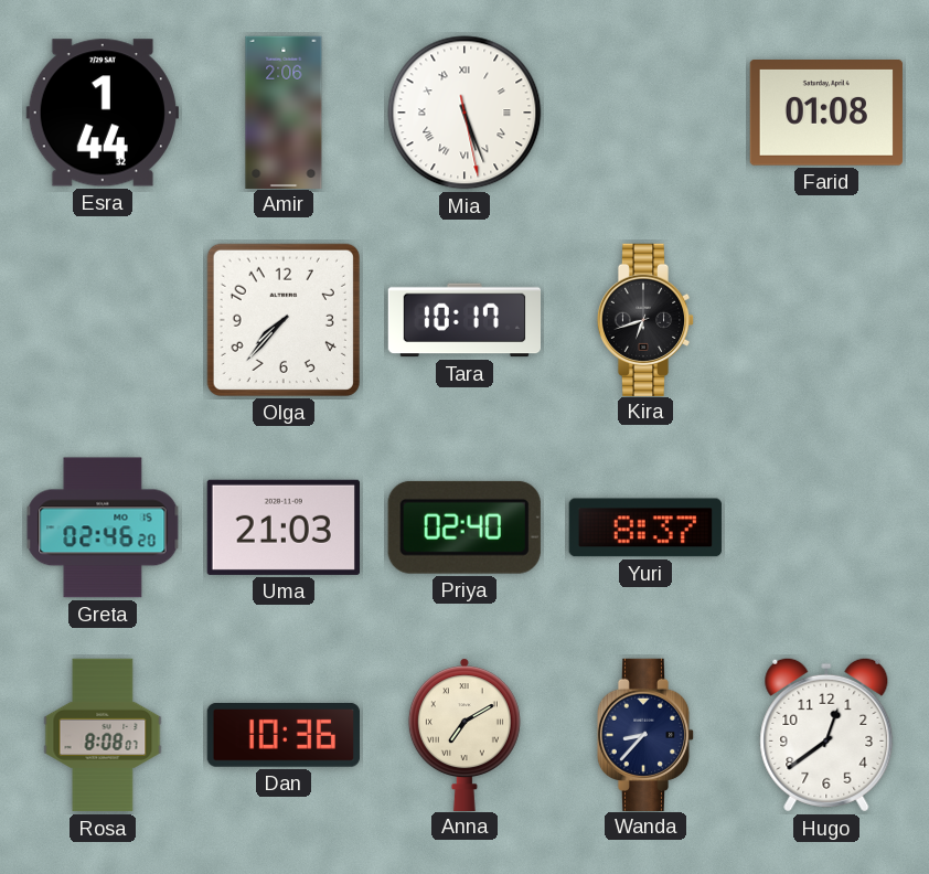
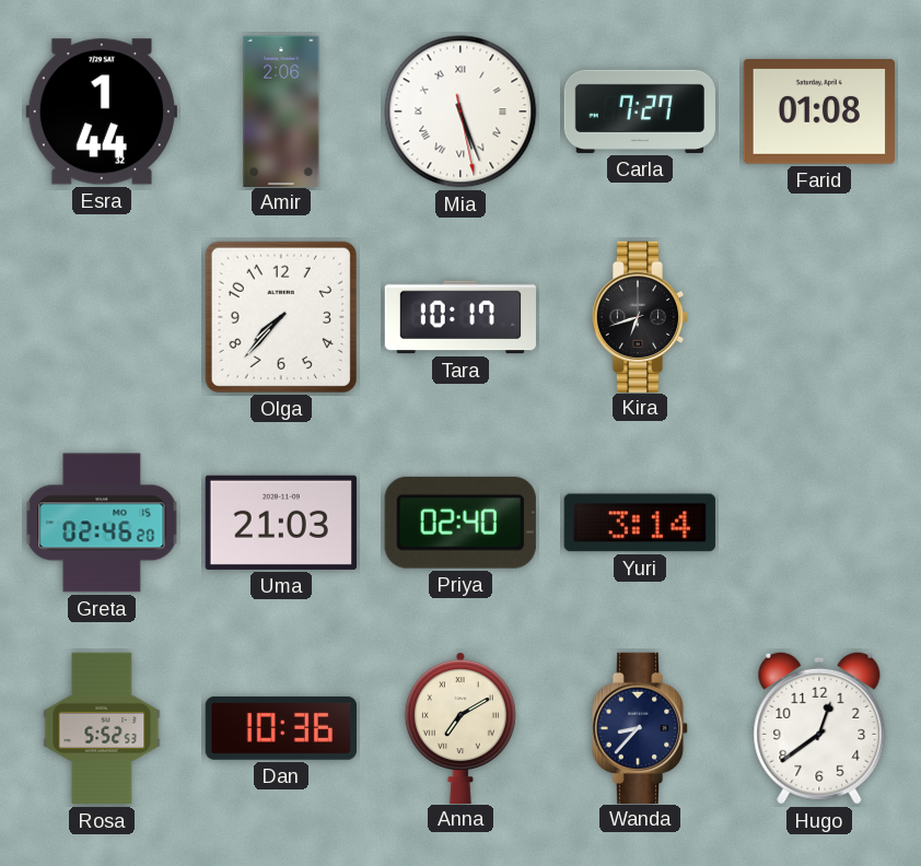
Carla: none -> 7:27
Yuri: 8:37 -> 3:14
Rosa: 8:08 -> 5:52
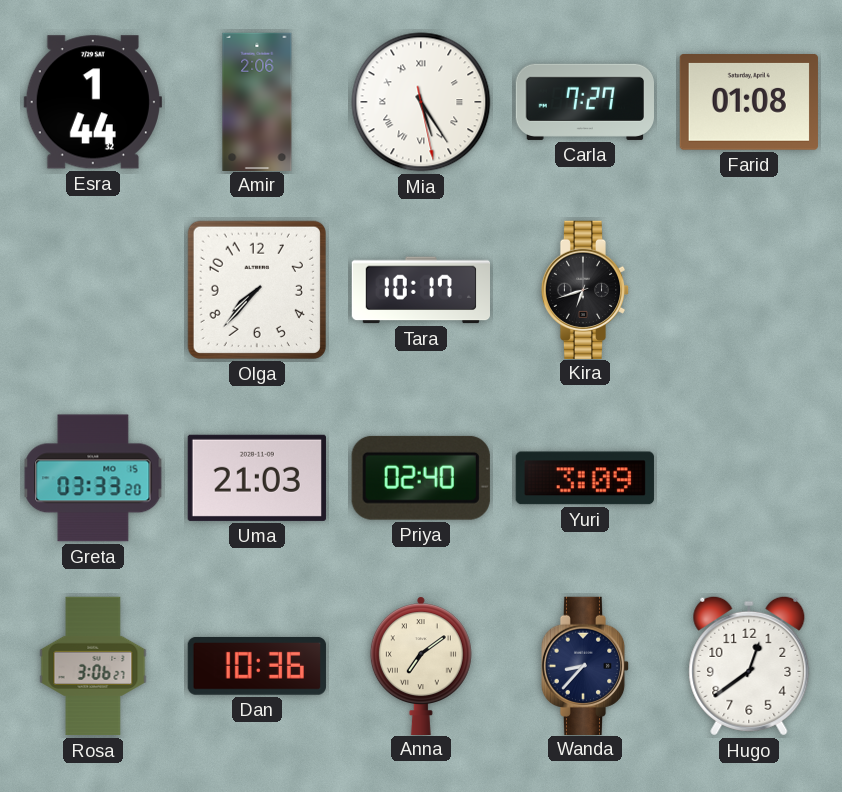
Mia: 5:26 -> 5:24
Greta: 02:46 -> 03:33
Yuri: 3:14 -> 3:09
Rosa: 5:52 -> 3:06
Anna: 7:10 -> 7:09
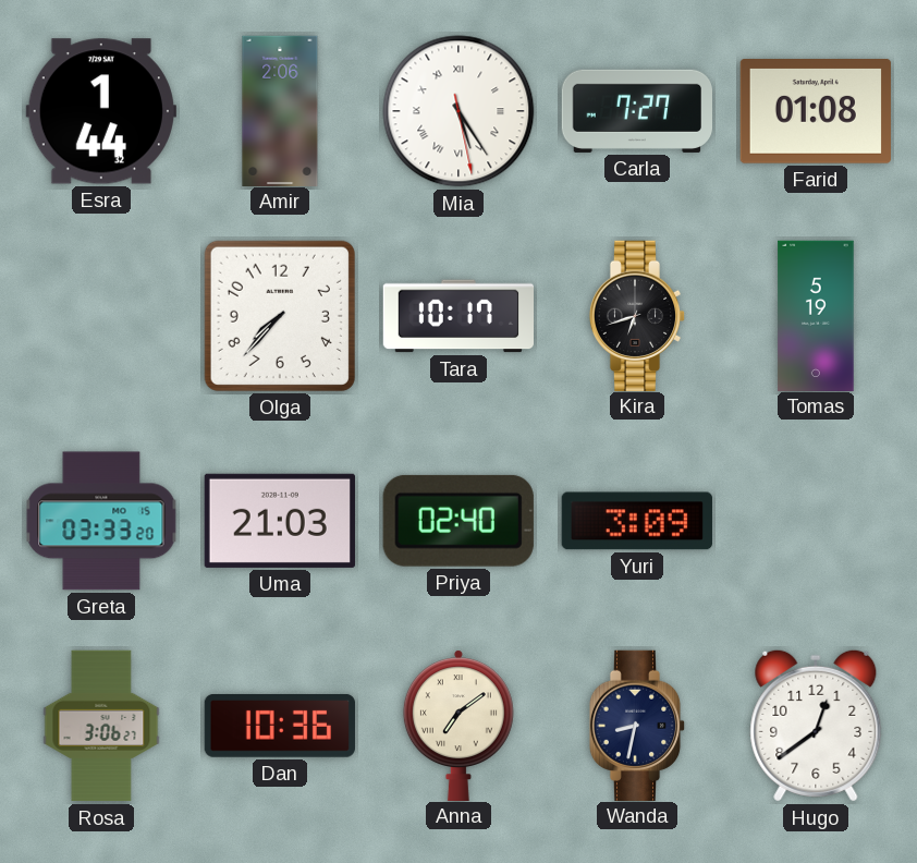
Tomas: none -> 5:19
Wanda: 8:37 -> 8:32
